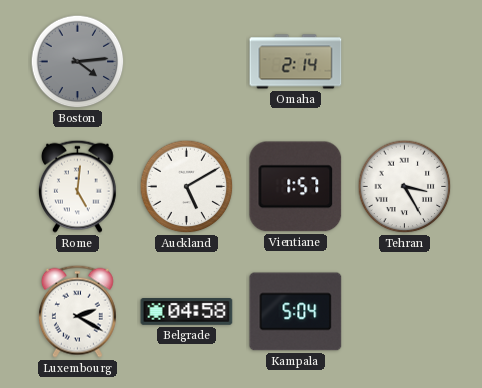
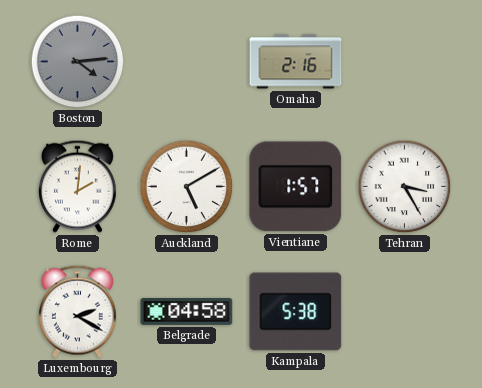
Omaha: 2:14 -> 2:16
Rome: 5:01 -> 2:01
Kampala: 5:04 -> 5:38
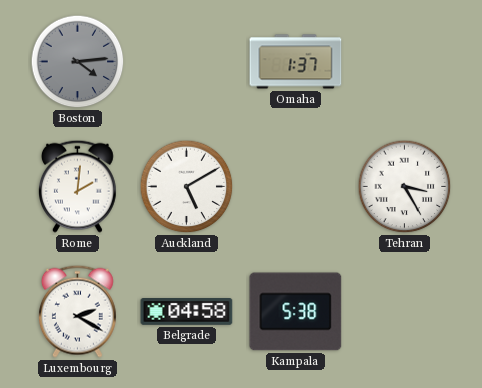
Omaha: 2:16 -> 1:37
Vientiane: 1:57 -> none
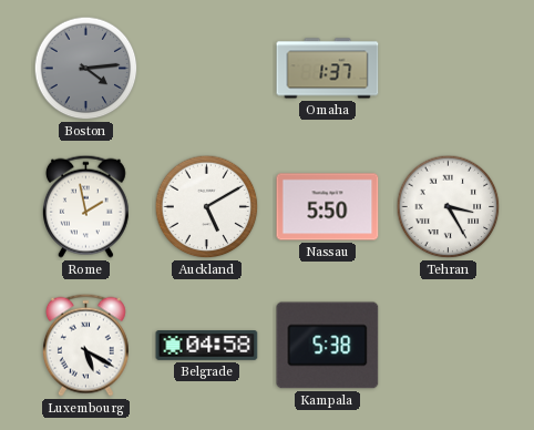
Rome: 2:01 -> 1:58
Nassau: none -> 5:50
Luxembourg: 2:20 -> 5:20
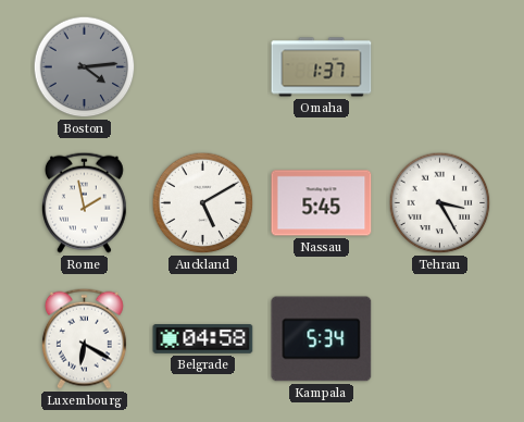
Nassau: 5:50 -> 5:45
Luxembourg: 5:20 -> 6:20
Kampala: 5:38 -> 5:34
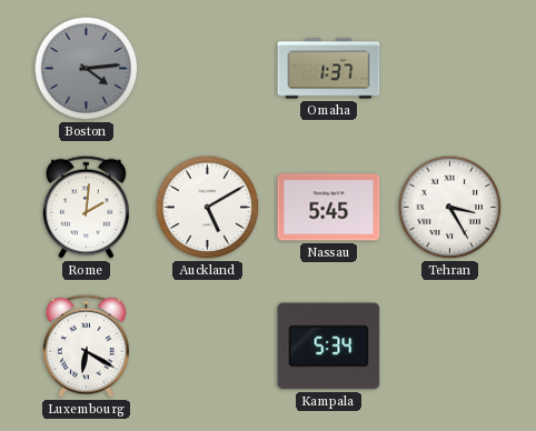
Rome: 1:58 -> 2:01
Belgrade: 04:58 -> none
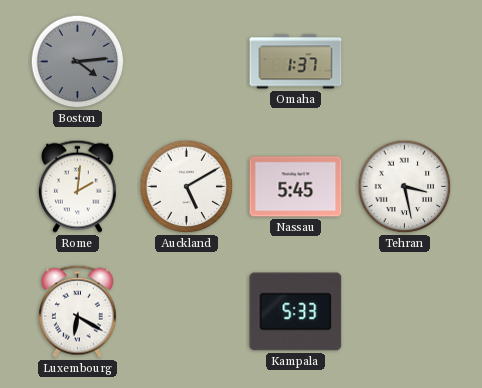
Tehran: 3:25 -> 3:28
Kampala: 5:34 -> 5:33
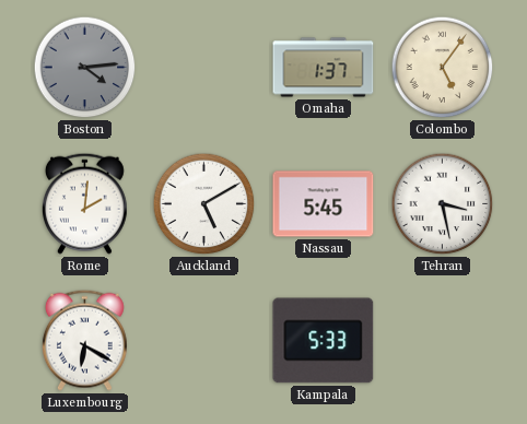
Colombo: none -> 5:06
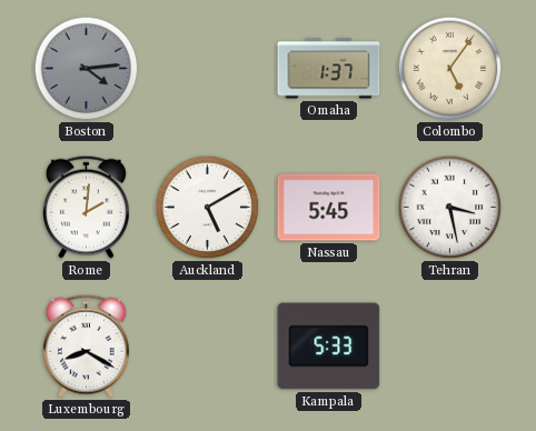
Luxembourg: 6:20 -> 8:20
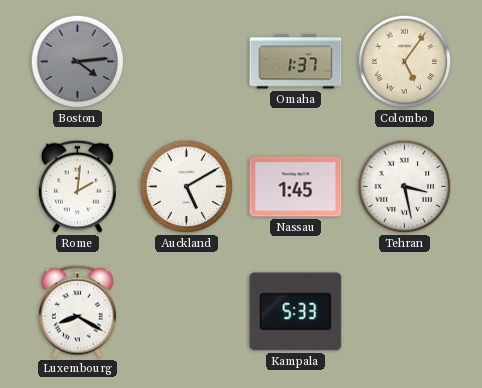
Nassau: 5:45 -> 1:45
